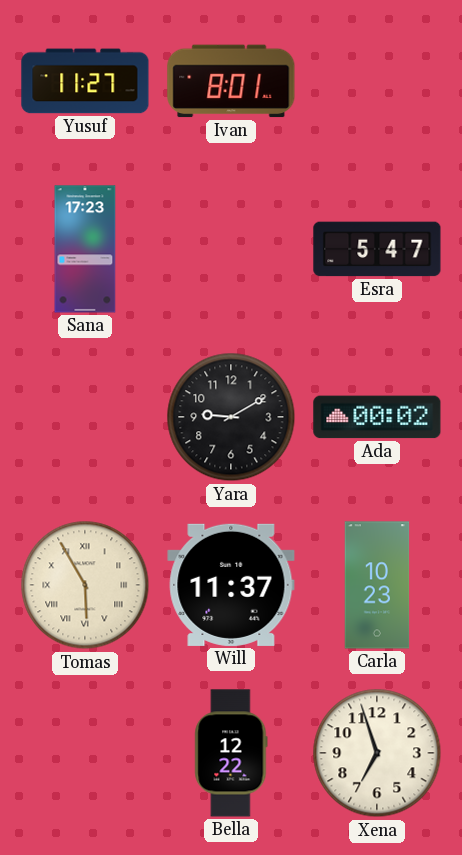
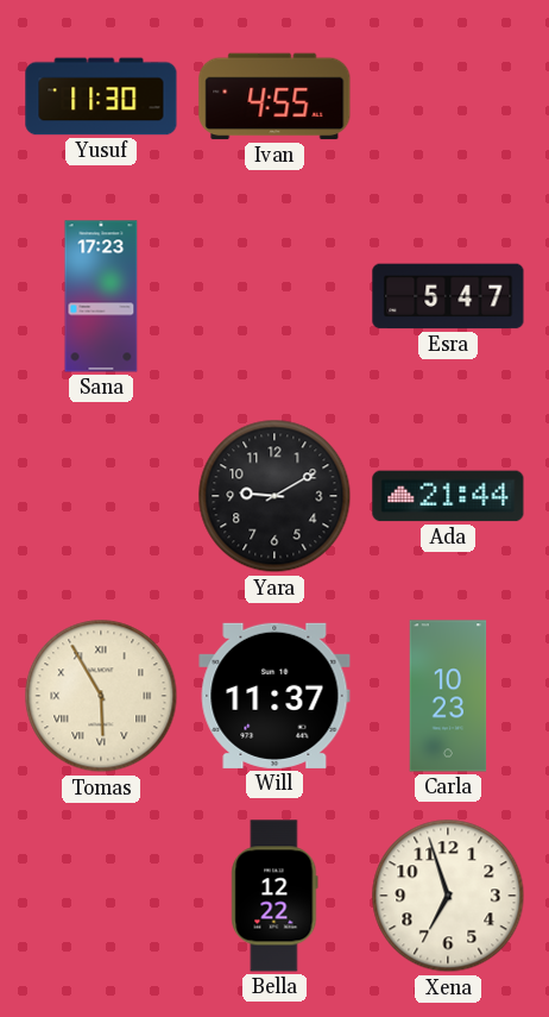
Yusuf: 11:27 -> 11:30
Ivan: 8:01 -> 4:55
Ada: 00:02 -> 21:44
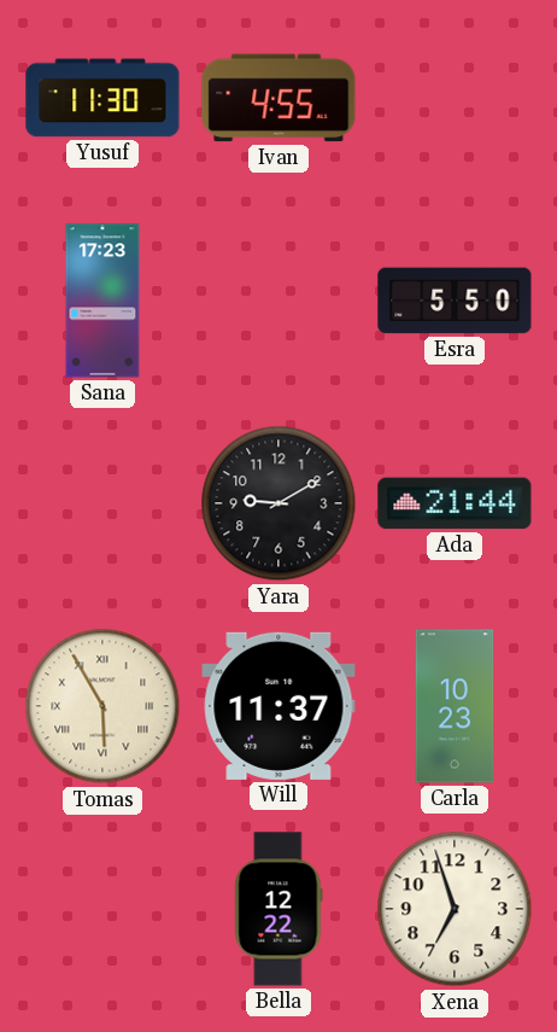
Esra: 5:47 -> 5:50
